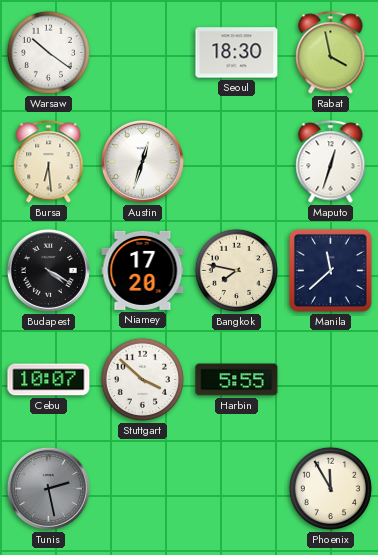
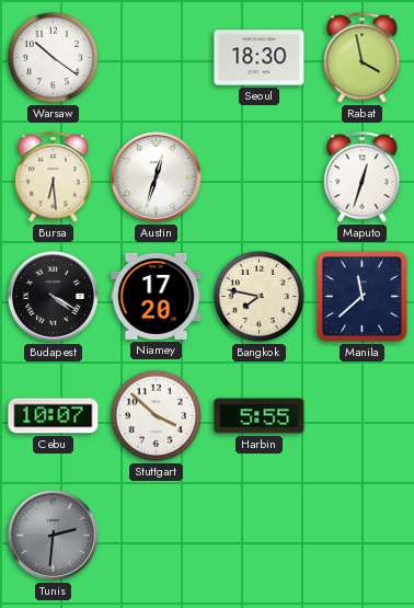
Tunis: 2:28 -> 2:31
Phoenix: 11:55 -> none
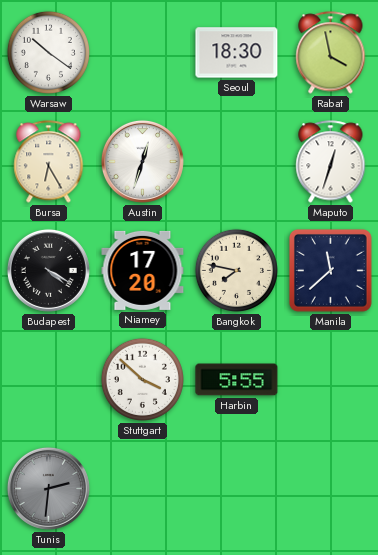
Bursa: 6:29 -> 6:25
Cebu: 10:07 -> none
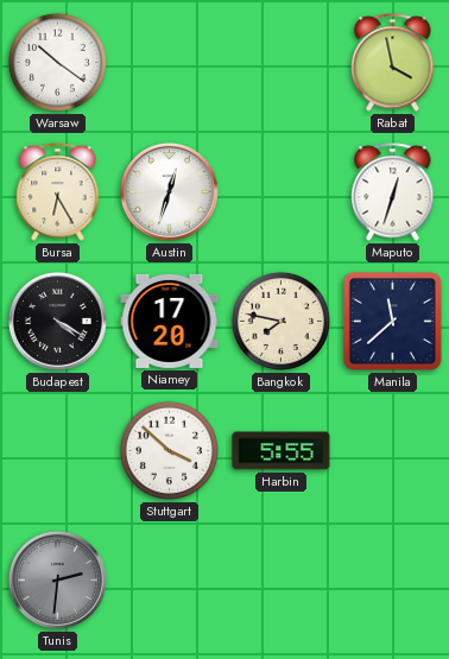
Seoul: 18:30 -> none
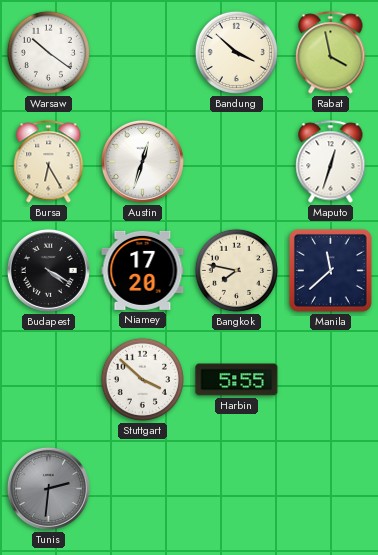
Bandung: none -> 3:52
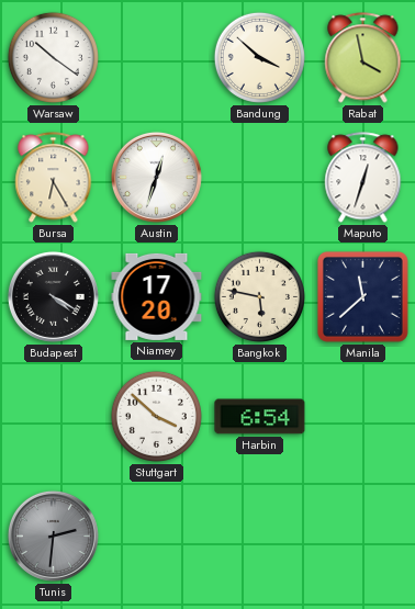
Bangkok: 7:47 -> 5:47
Harbin: 5:55 -> 6:54
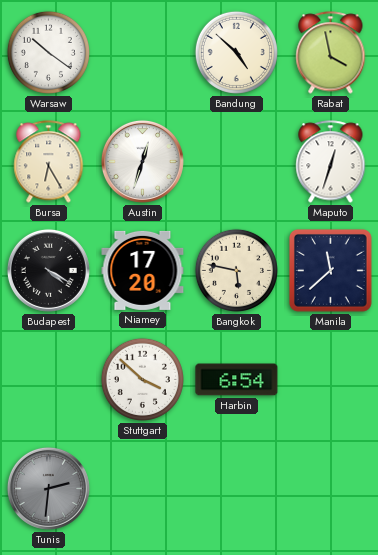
Bandung: 3:52 -> 4:52
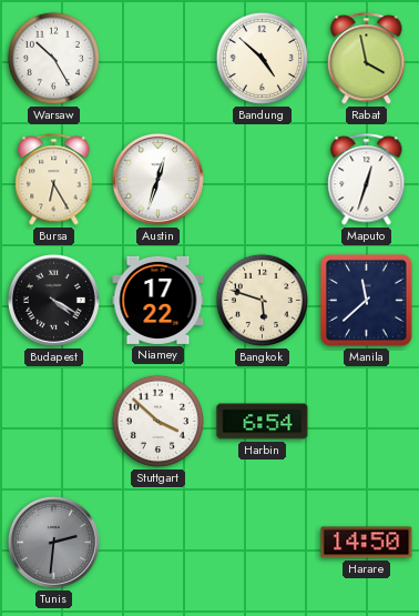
Warsaw: 10:21 -> 10:25
Niamey: 17:20 -> 17:22
Bangkok: 5:47 -> 5:48
Harare: none -> 14:50
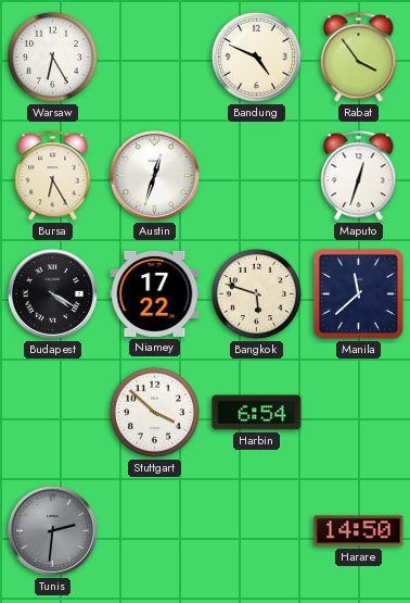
Warsaw: 10:25 -> 6:25
Bandung: 4:52 -> 4:49
Rabat: 3:58 -> 3:54
